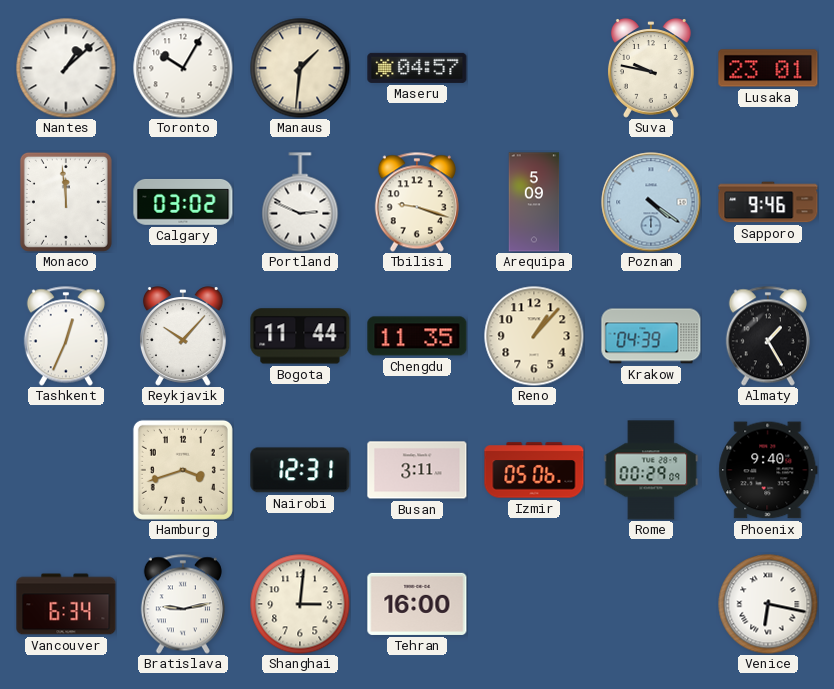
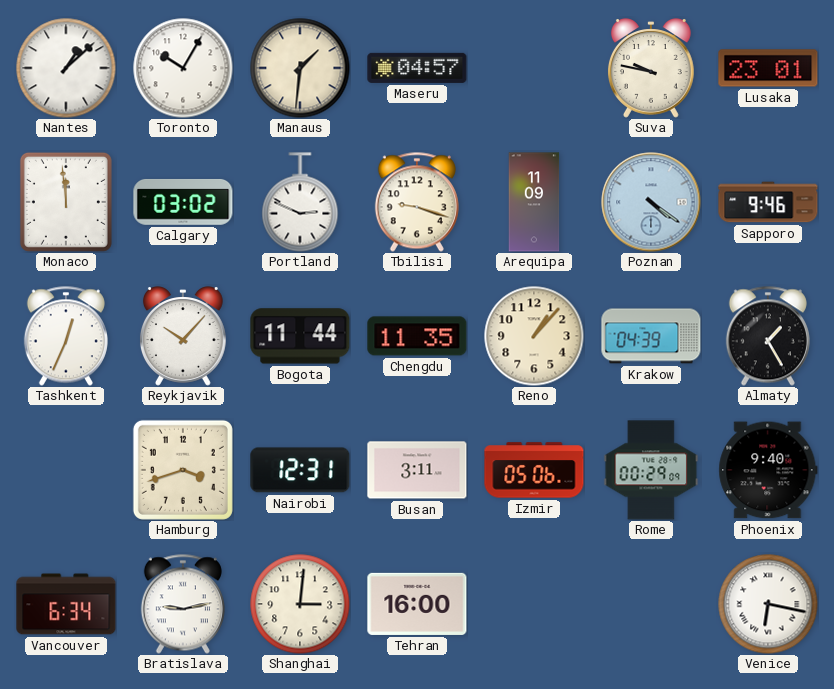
Arequipa: 5:09 -> 11:09
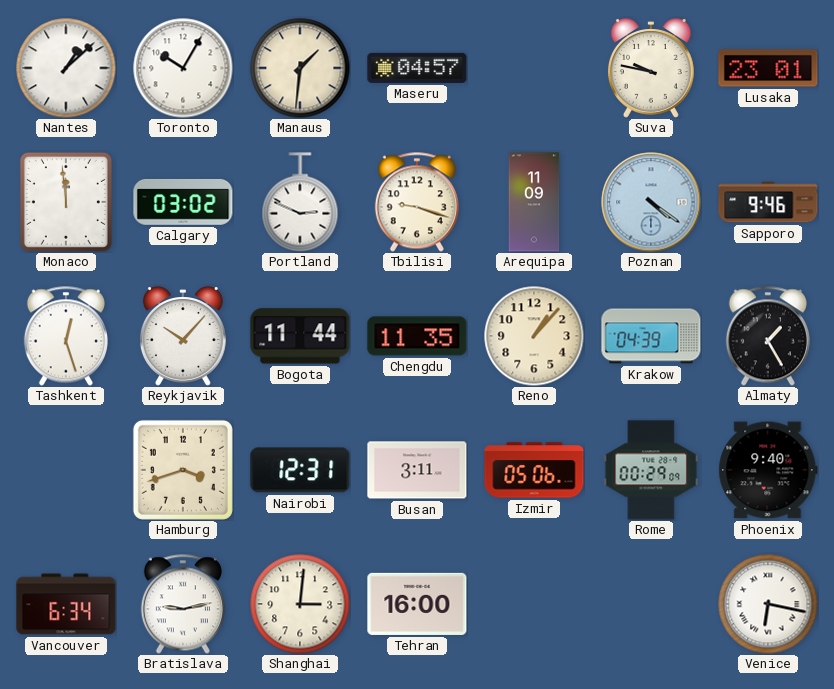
Tashkent: 12:34 -> 12:27
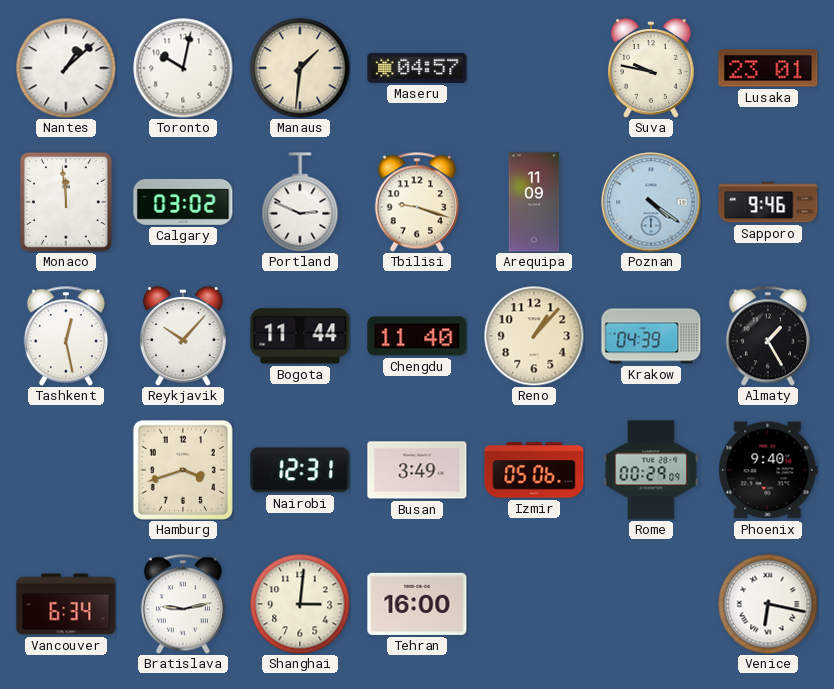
Toronto: 10:05 -> 10:02
Tashkent: 12:27 -> 12:28
Chengdu: 11:35 -> 11:40
Busan: 3:11 -> 3:49
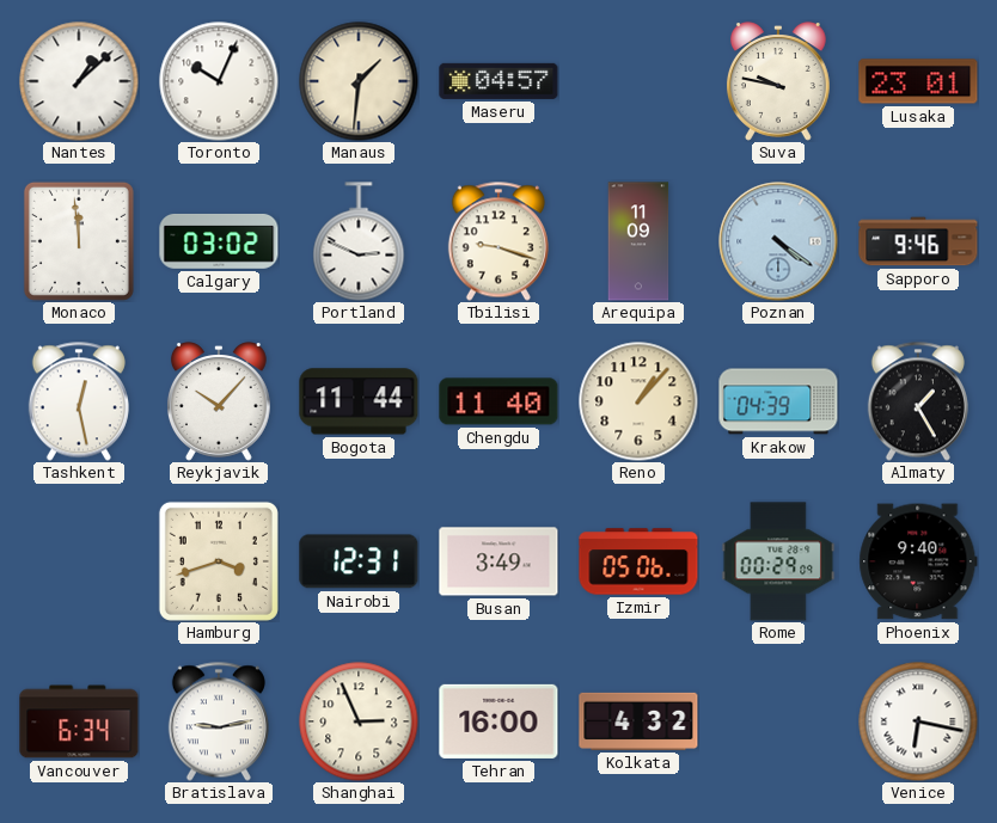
Toronto: 10:02 -> 10:04
Shanghai: 3:01 -> 2:56
Kolkata: none -> 4:32
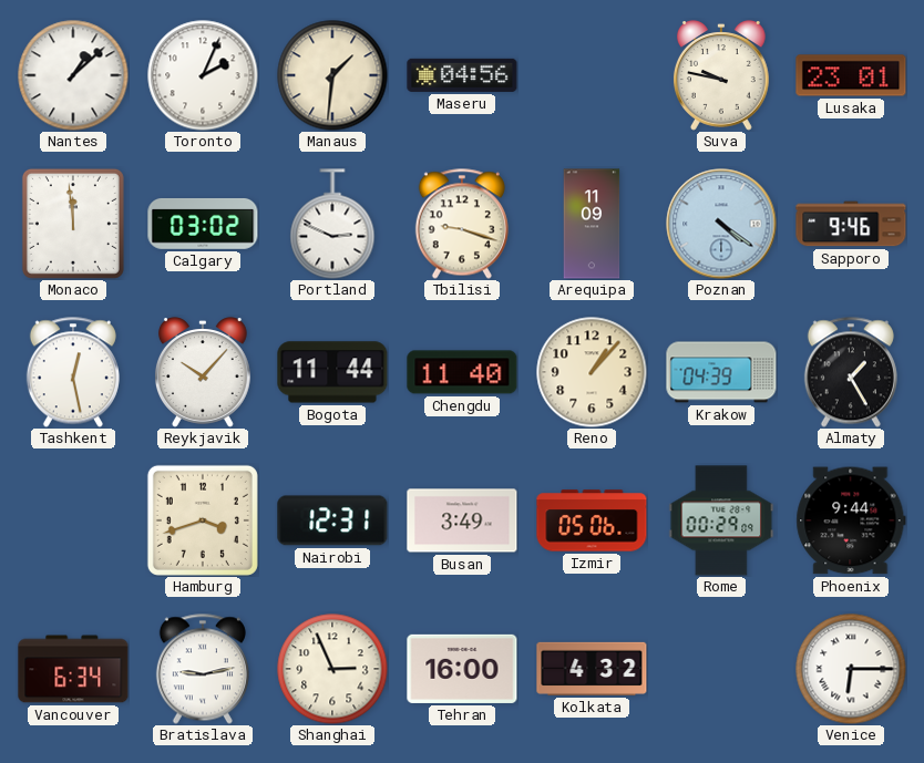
Toronto: 10:04 -> 2:04
Maseru: 04:57 -> 04:56
Phoenix: 9:40 -> 9:44
Venice: 6:17 -> 6:15
